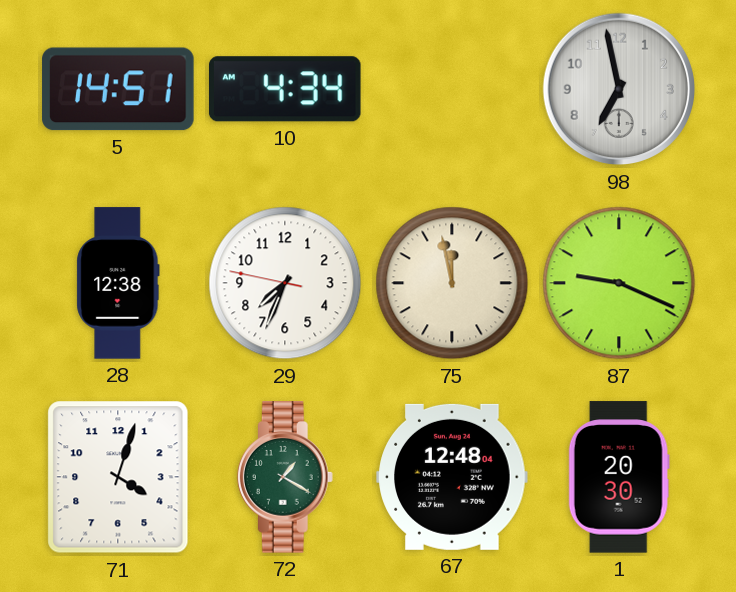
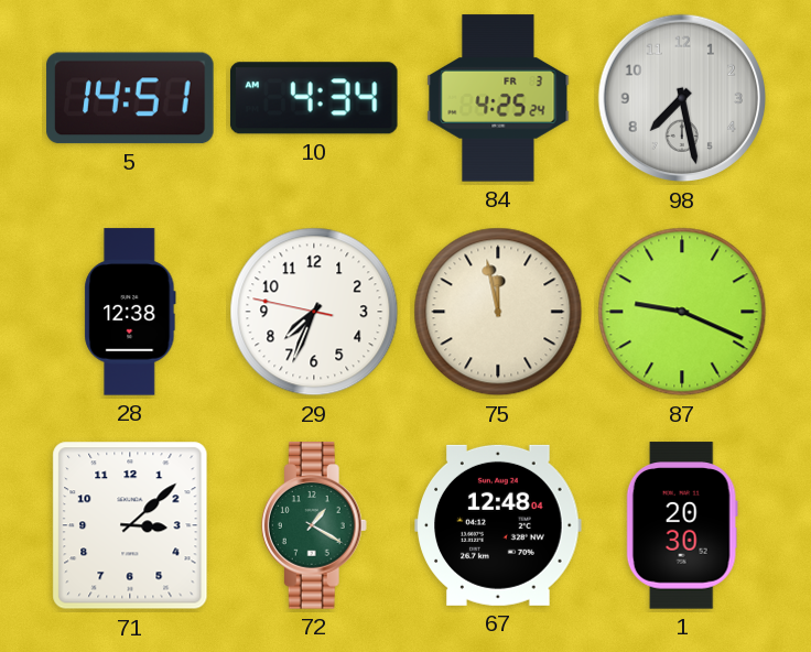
84: none -> 4:25
98: 6:58 -> 7:28
71: 4:03 -> 3:08
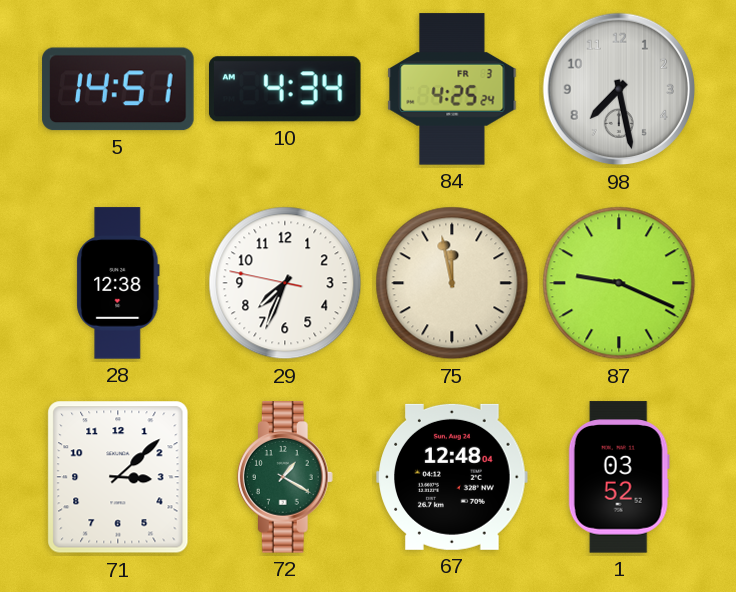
1: 20:30 -> 03:52
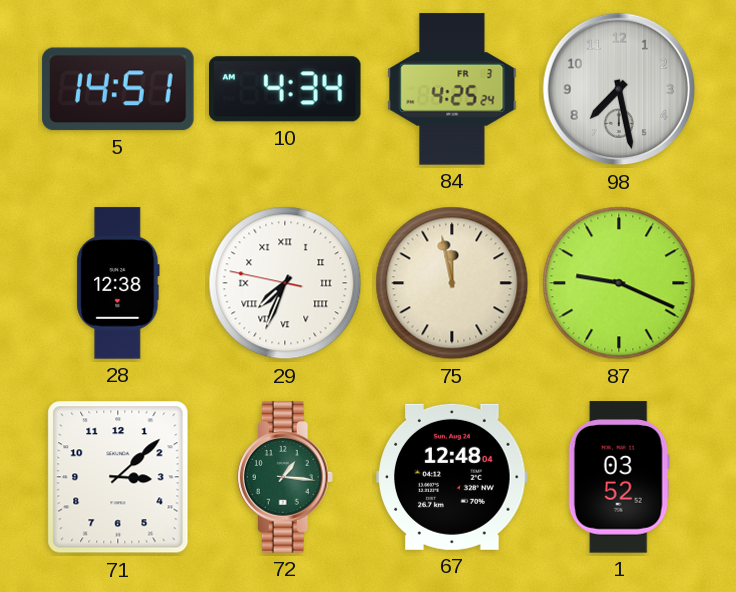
29 numerals: Arabic -> Roman
72: 1:20 -> 1:16
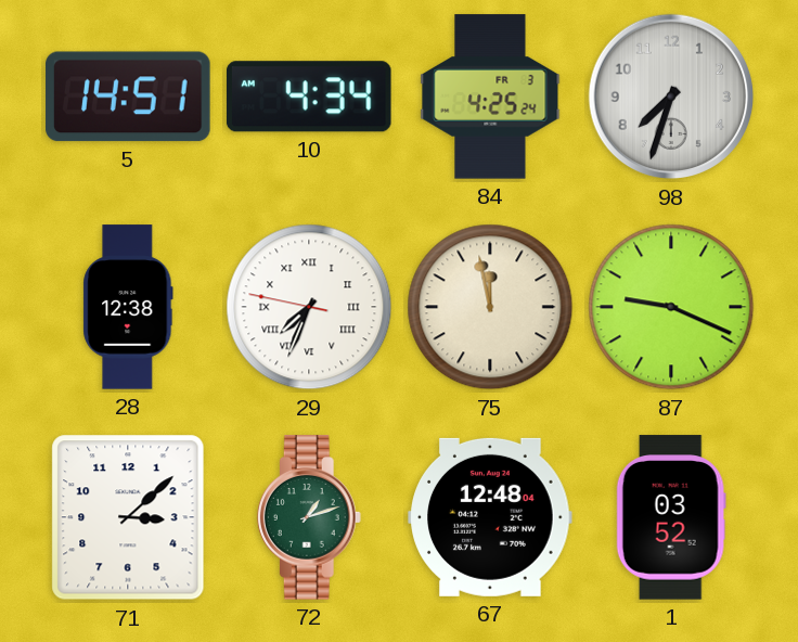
98: 7:28 -> 7:33
72: 1:16 -> 1:12
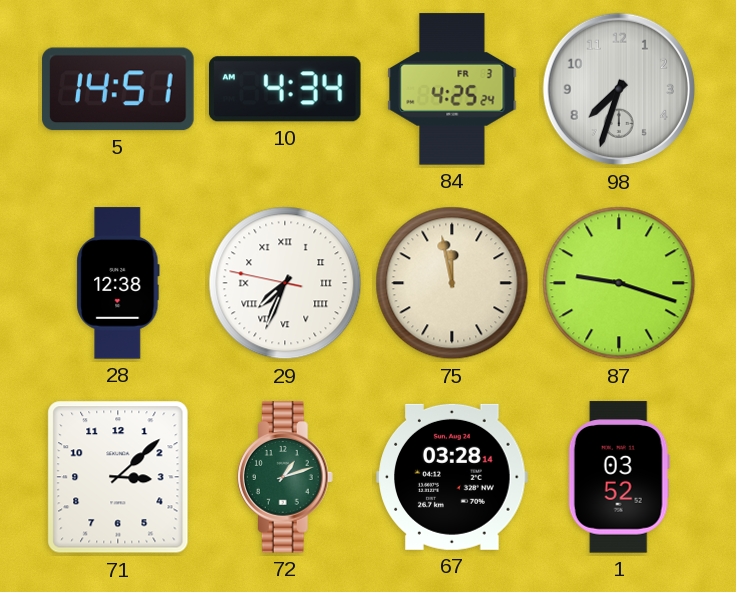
87: 9:19 -> 9:18
67: 12:48 -> 03:28
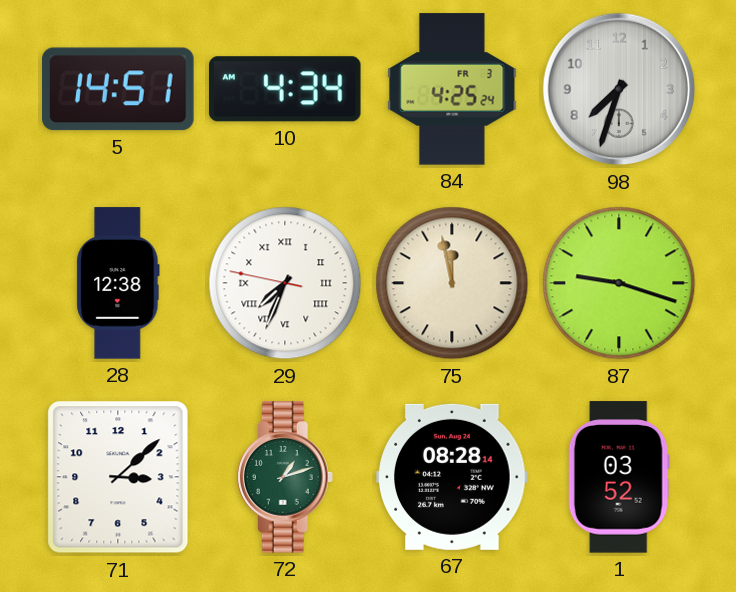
67: 03:28 -> 08:28
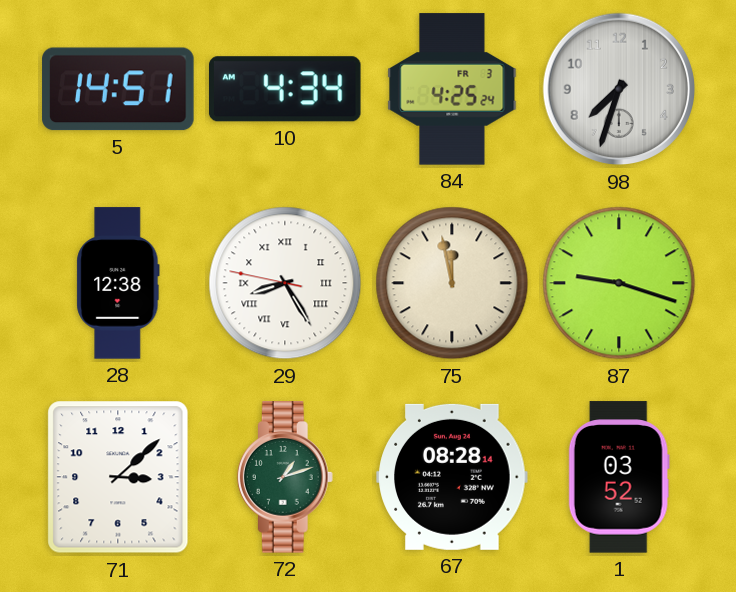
29: 7:33 -> 8:24
